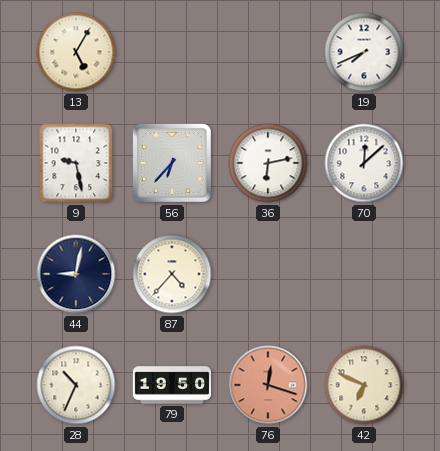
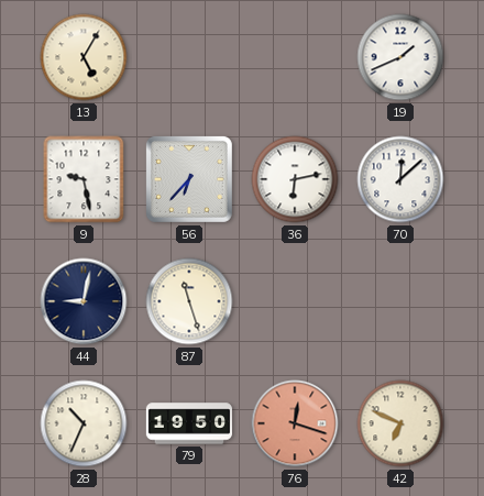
19: 7:41 -> 1:41
87: 4:37 -> 11:27
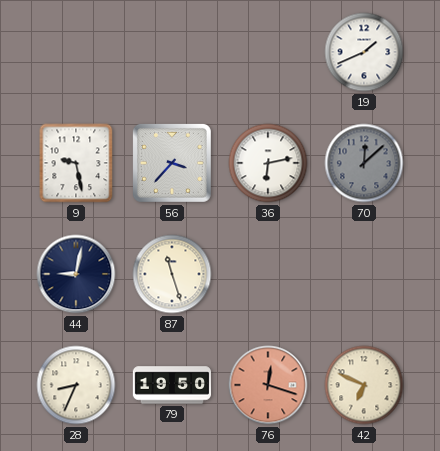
13: 5:05 -> none
56: 6:37 -> 3:37
70 dial: white -> grey
28: 10:34 -> 8:34
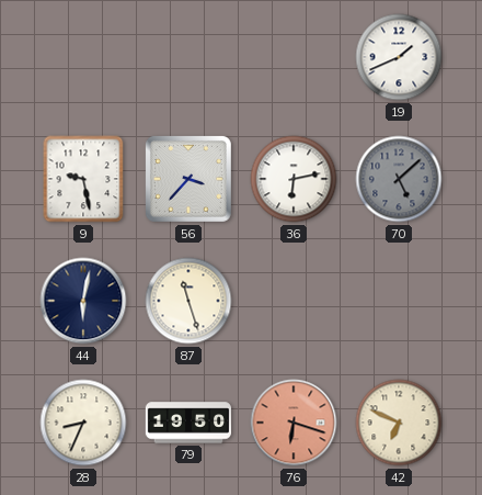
70: 12:08 -> 5:08
44: 9:02 -> 6:02
76: 12:18 -> 6:18
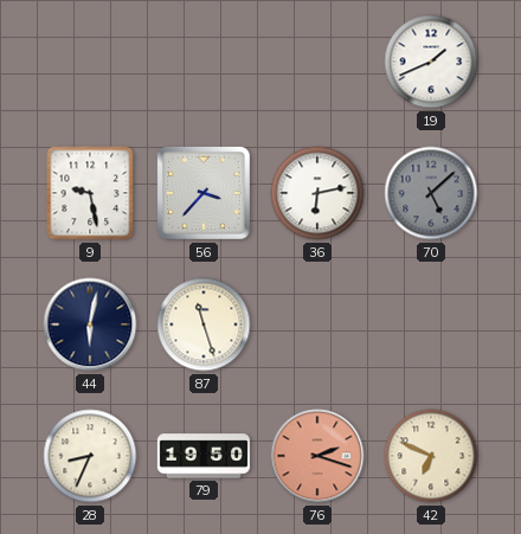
76: 6:18 -> 2:18
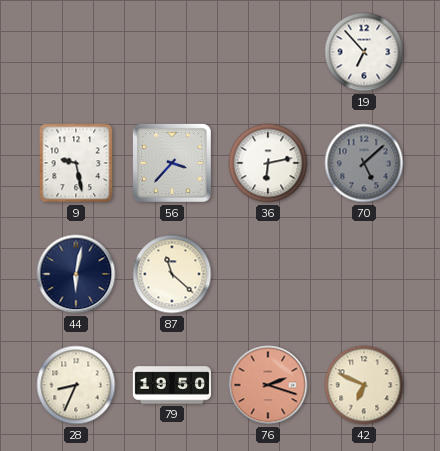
19: 1:41 -> 6:53
87: 11:27 -> 11:22
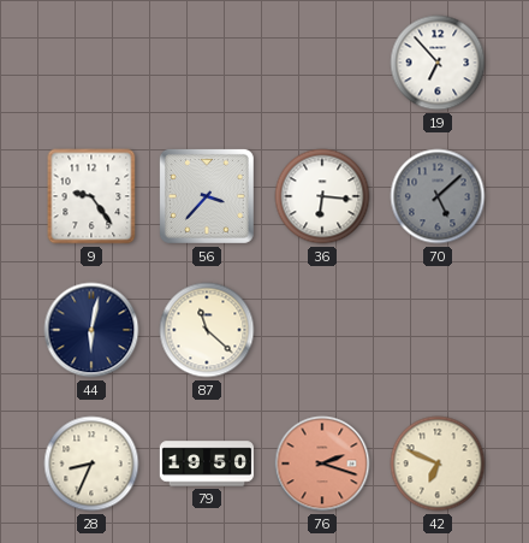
9: 9:28 -> 9:24
36: 6:13 -> 6:16
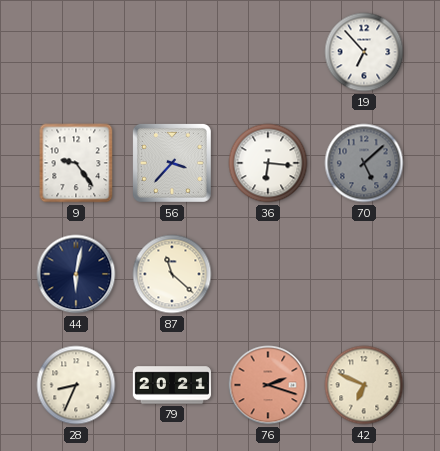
79: 19:50 -> 20:21
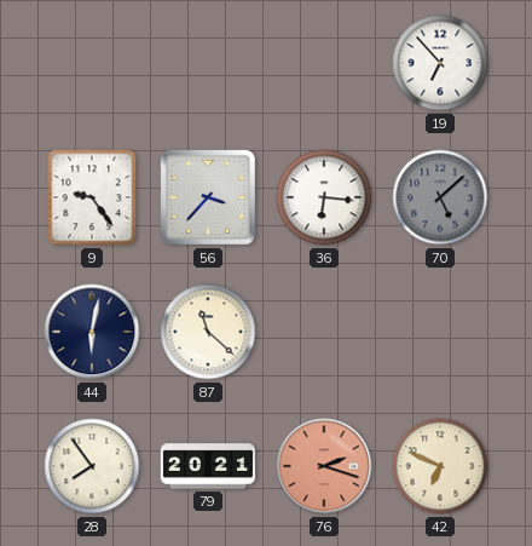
28: 8:34 -> 7:54
